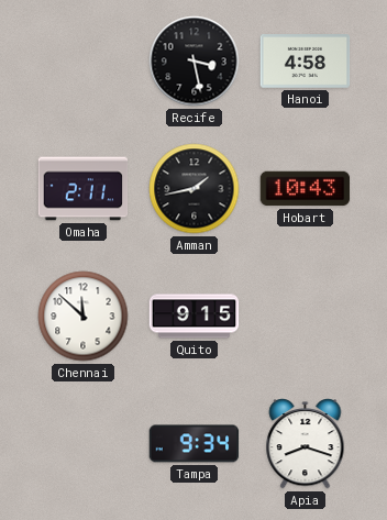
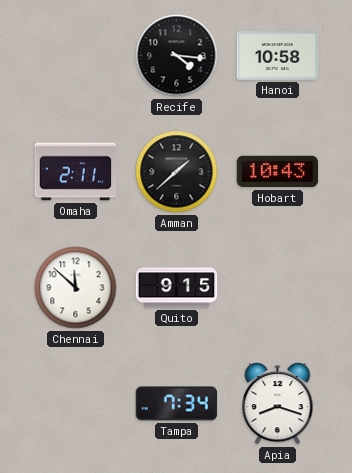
Recife: 3:28 -> 4:16
Hanoi: 4:58 -> 10:58
Amman: 1:43 -> 1:38
Tampa: 9:34 -> 7:34
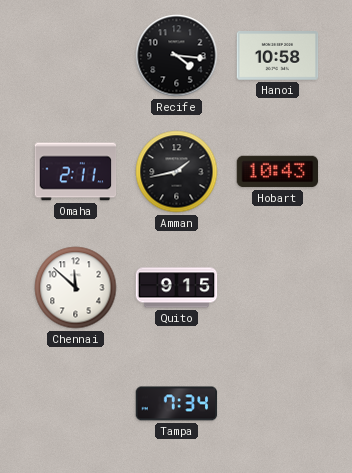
Amman: 1:38 -> 1:43
Apia: 8:18 -> none
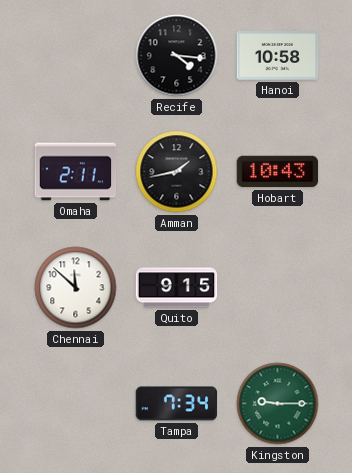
Kingston: none -> 9:15
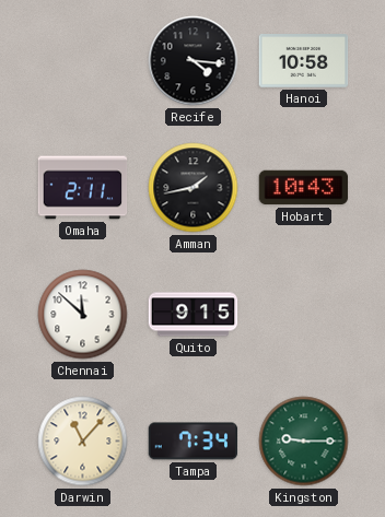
Darwin: none -> 11:07
